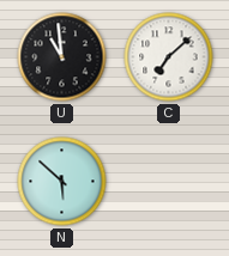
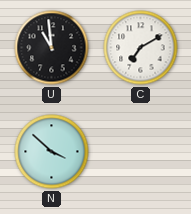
C: 7:08 -> 7:10
N: 5:52 -> 3:52
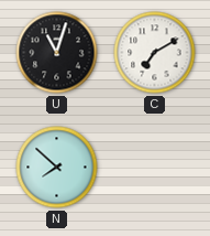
U: 10:59 -> 11:03
N: 3:52 -> 7:52
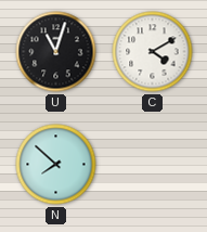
C: 7:10 -> 4:10
